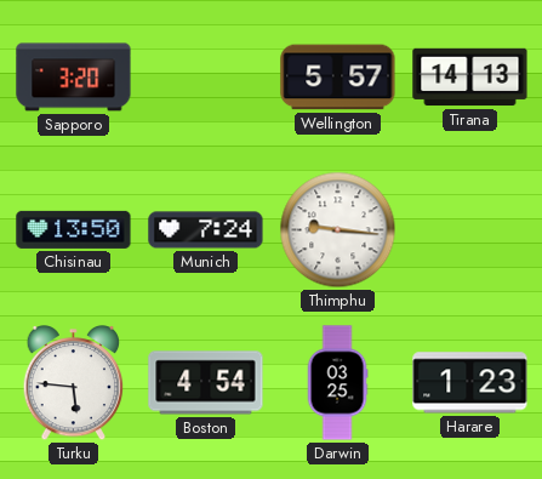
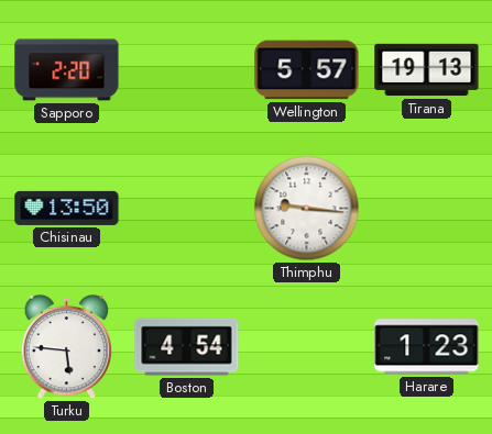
Sapporo: 3:20 -> 2:20
Tirana: 14:13 -> 19:13
Munich: 7:24 -> none
Darwin: 03:25 -> none
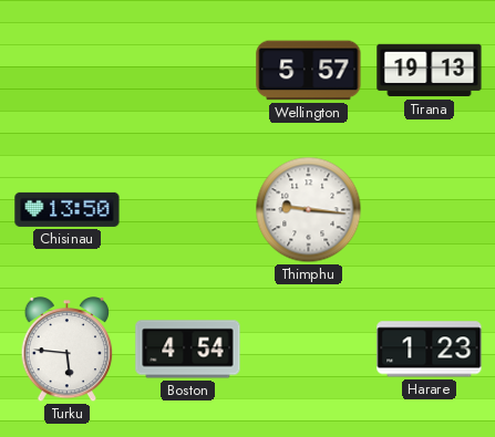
Sapporo: 2:20 -> none
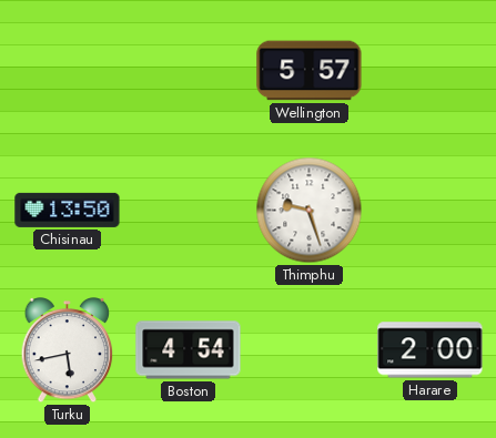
Tirana: 19:13 -> none
Thimphu: 9:16 -> 9:27
Turku: 5:46 -> 5:43
Harare: 1:23 -> 2:00
